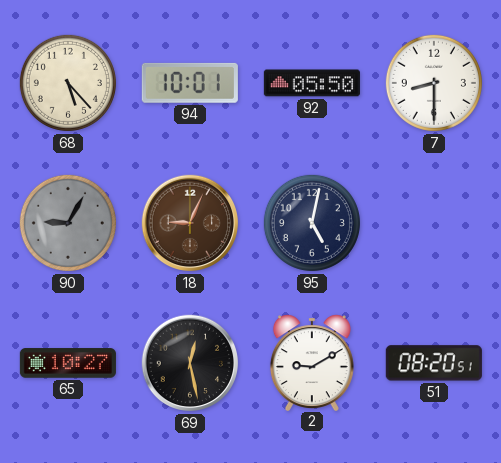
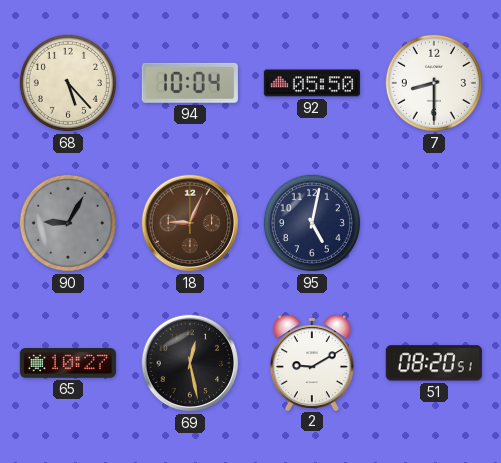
94: 10:01 -> 10:04
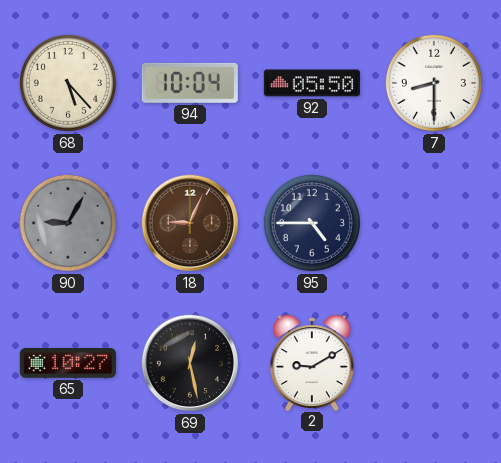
95: 5:02 -> 4:45
51: 08:20 -> none
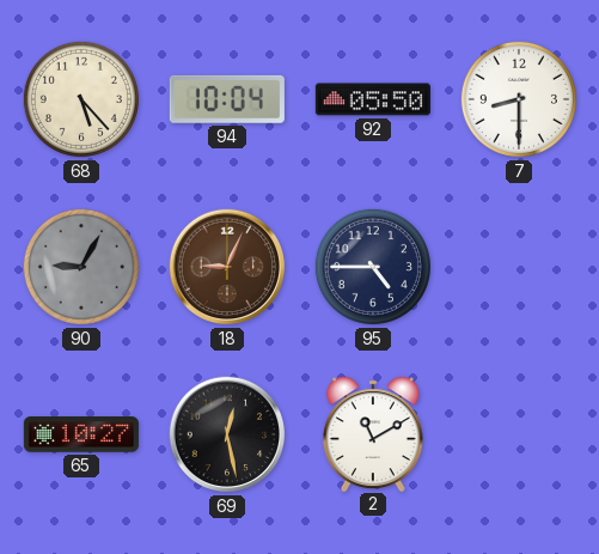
2: 9:10 -> 11:10
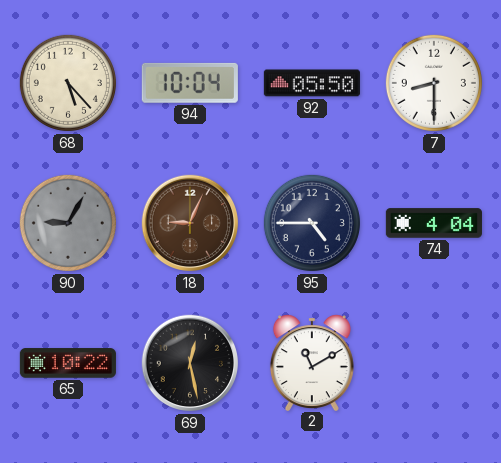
74: none -> 4:04
65: 10:27 -> 10:22
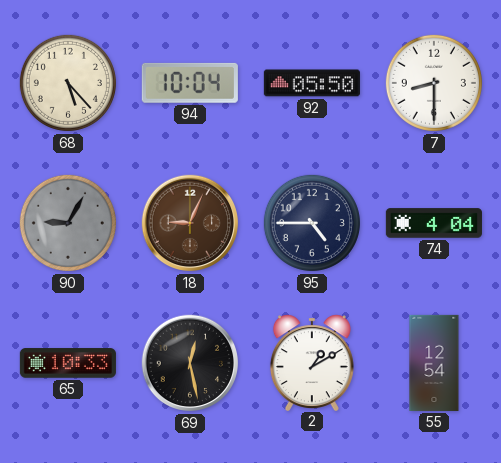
65: 10:22 -> 10:33
2: 11:10 -> 1:10
55: none -> 12:54
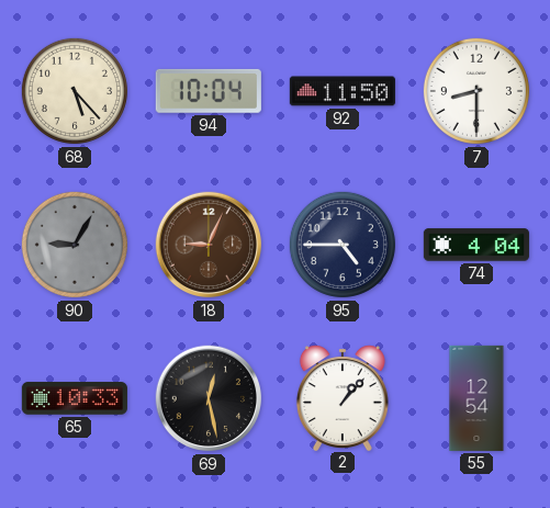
92: 05:50 -> 11:50
2: 1:10 -> 1:07
